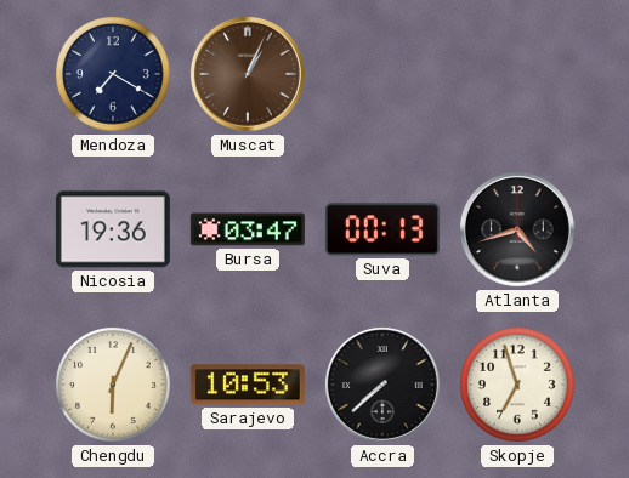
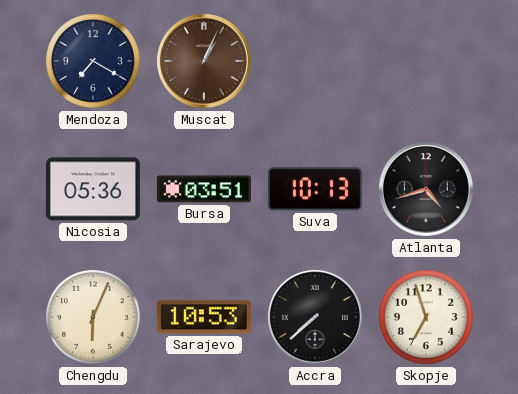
Nicosia: 19:36 -> 05:36
Bursa: 03:47 -> 03:51
Suva: 00:13 -> 10:13
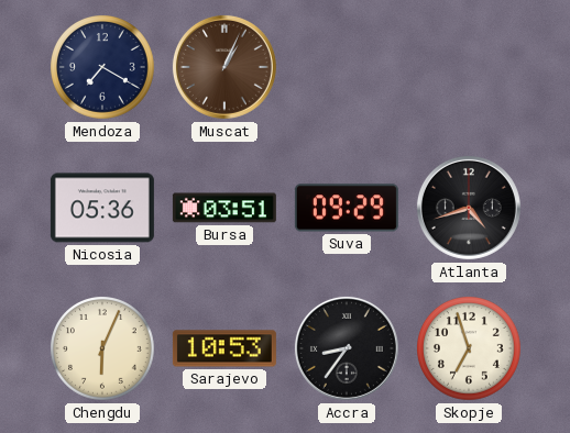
Suva: 10:13 -> 09:29
Accra: 7:38 -> 8:36
